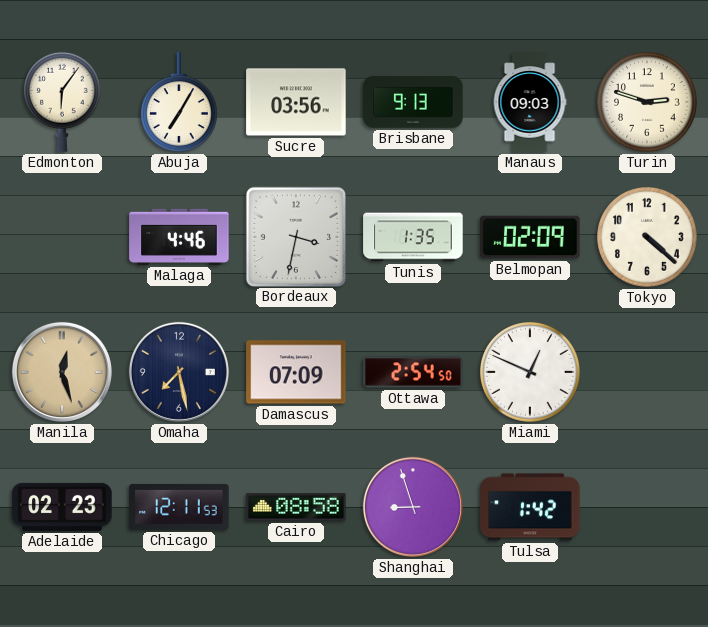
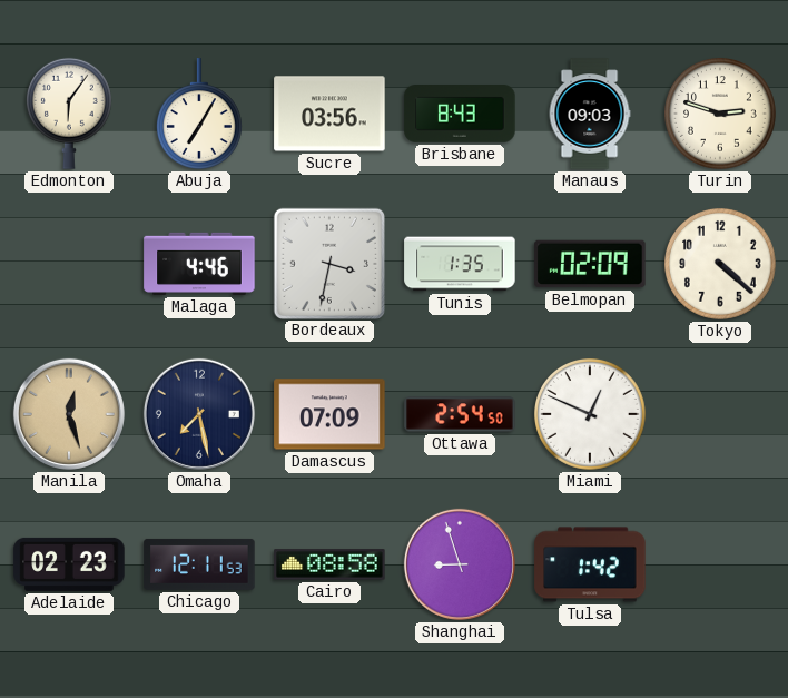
Brisbane: 9:13 -> 8:43
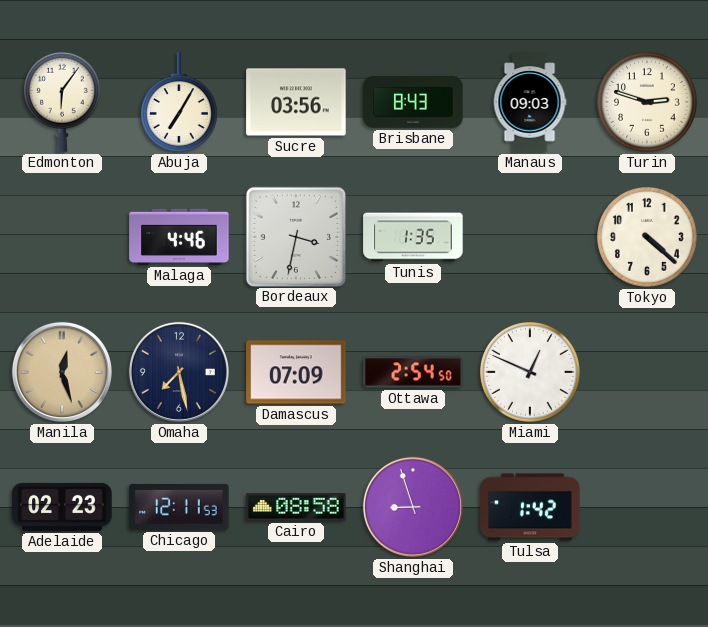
Belmopan: 02:09 -> none
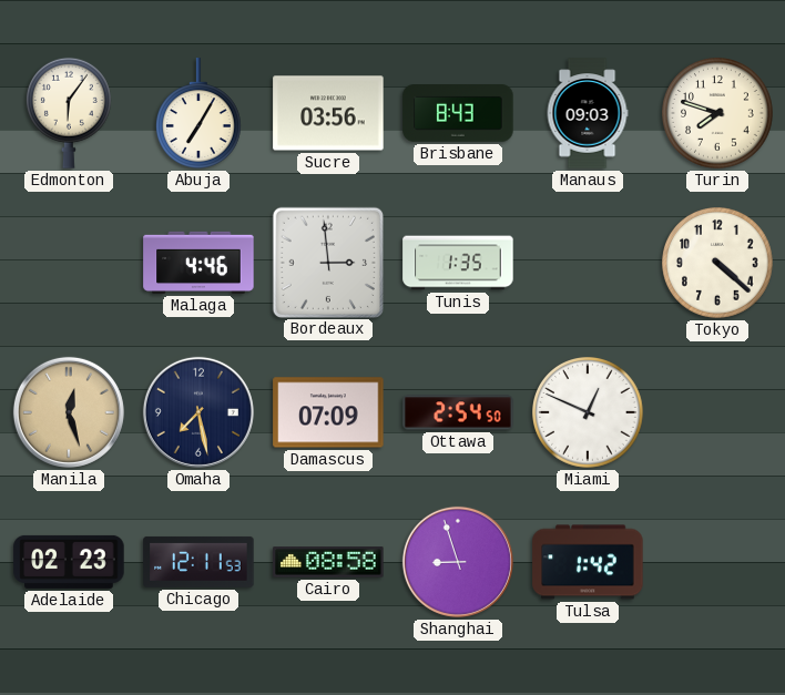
Turin: 2:48 -> 7:48
Bordeaux: 3:32 -> 2:59
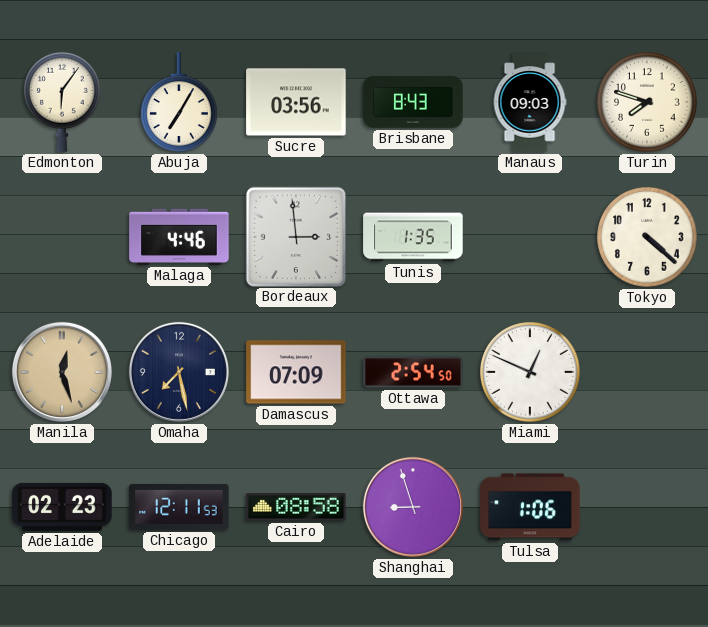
Tulsa: 1:42 -> 1:06
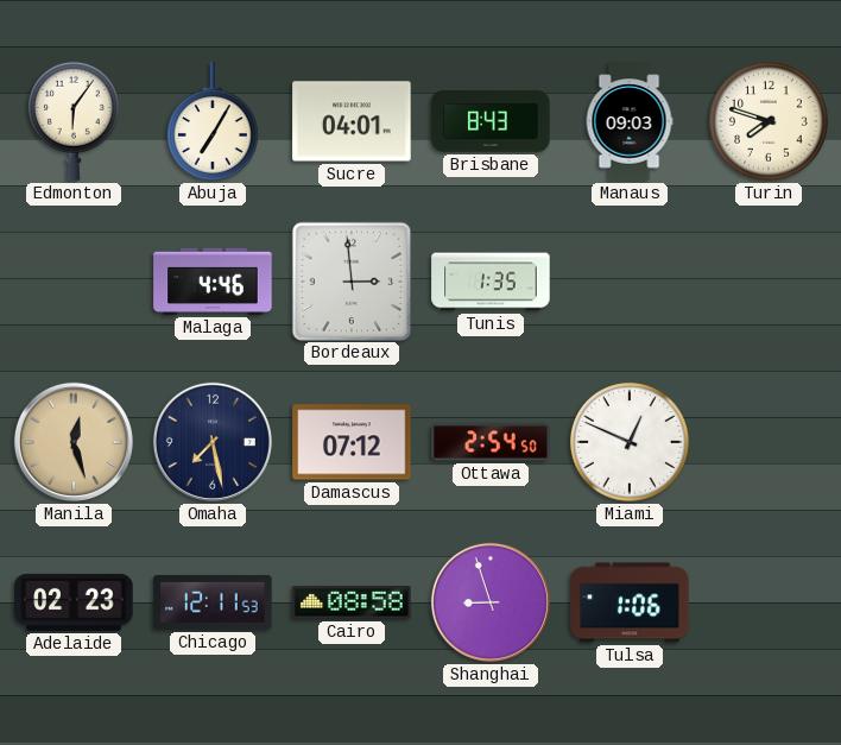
Sucre: 03:56 -> 04:01
Tokyo: 4:22 -> none
Damascus: 07:09 -> 07:12
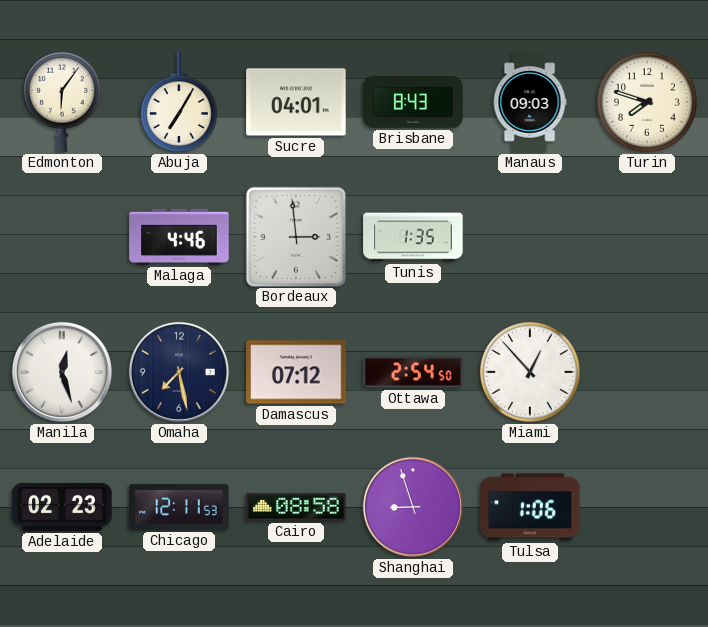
Manila dial: champagne -> white
Miami: 12:49 -> 12:53
